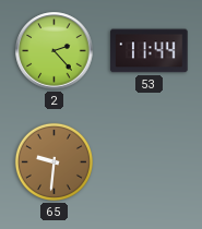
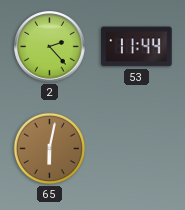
65: 9:31 -> 6:02
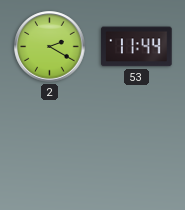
2: 2:23 -> 2:20
65: 6:02 -> none
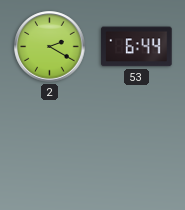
53: 11:44 -> 6:44
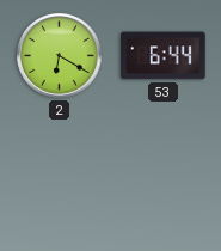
2: 2:20 -> 6:20
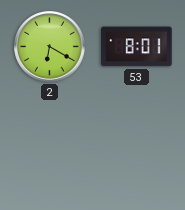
53: 6:44 -> 8:01
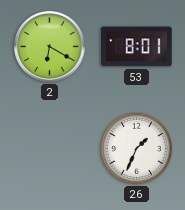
26: none -> 1:34
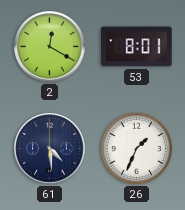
2: 6:20 -> 12:20
61: none -> 4:29
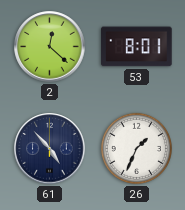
2: 12:20 -> 12:22
61: 4:29 -> 4:53
